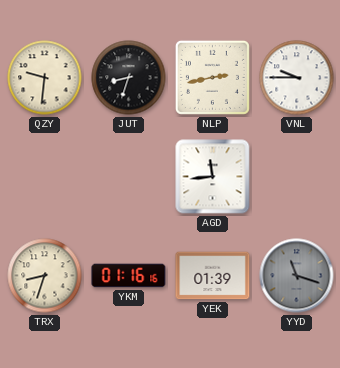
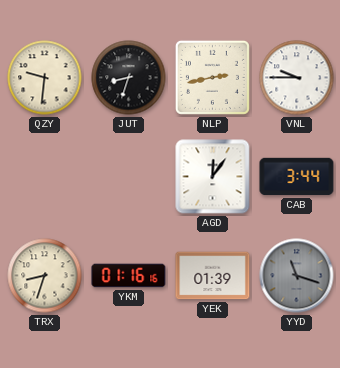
AGD: 11:44 -> 12:06
CAB: none -> 3:44
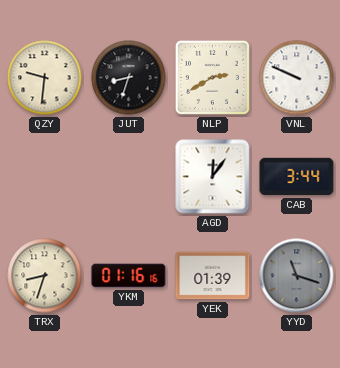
NLP: 2:43 -> 2:40
VNL: 9:45 -> 9:49
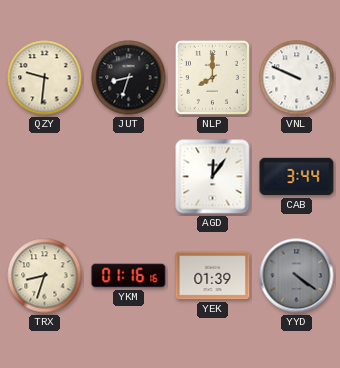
NLP: 2:40 -> 8:00
YYD: 11:18 -> 4:21
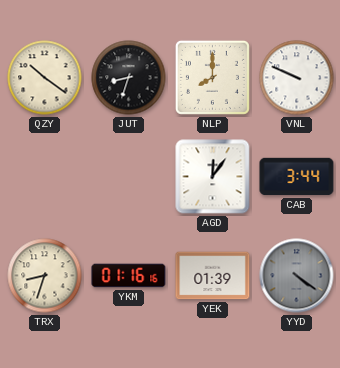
QZY: 9:31 -> 10:21
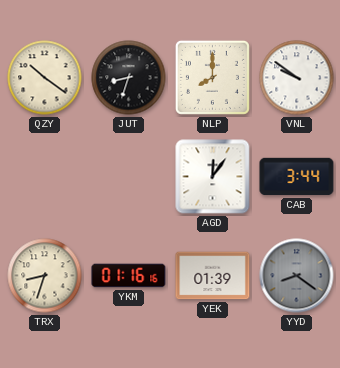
VNL: 9:49 -> 9:51
YYD: 4:21 -> 8:21
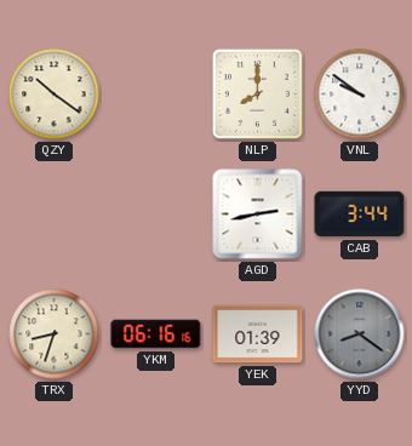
JUT: 8:33 -> none
AGD: 12:06 -> 2:43
YKM: 01:16 -> 06:16
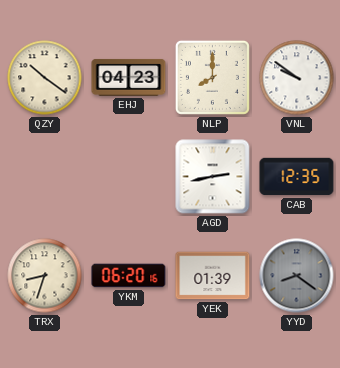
EHJ: none -> 04:23
CAB: 3:44 -> 12:35
YKM: 06:16 -> 06:20
